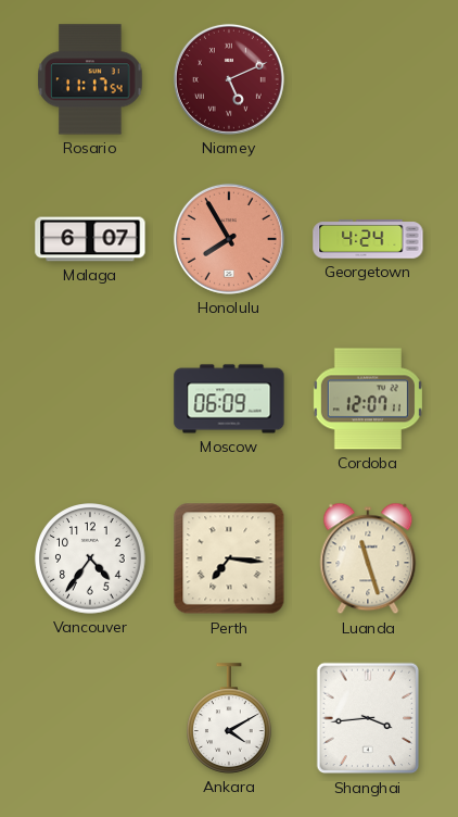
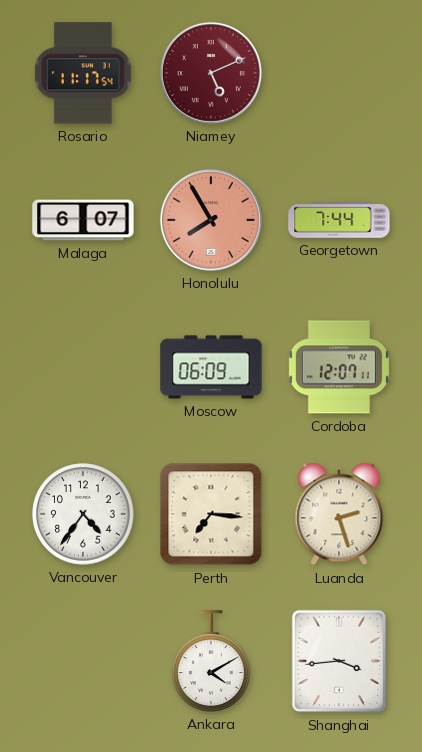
Georgetown: 4:24 -> 7:44
Luanda: 11:27 -> 2:27
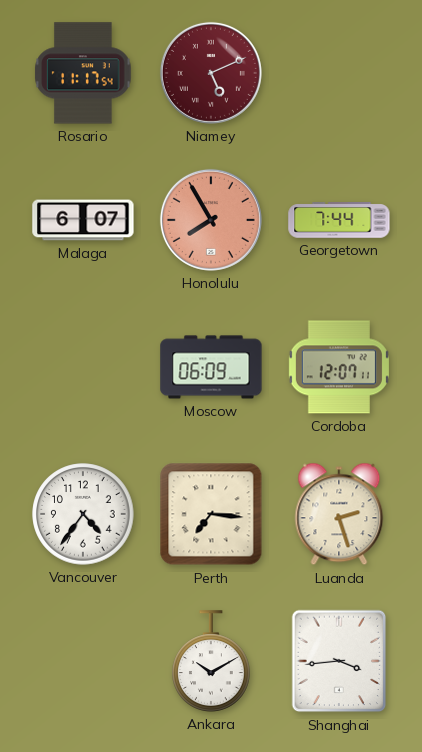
Ankara: 4:10 -> 10:10
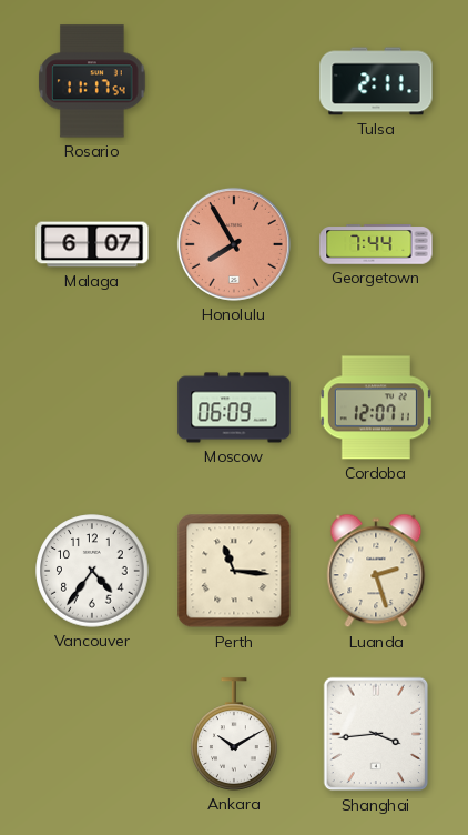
Niamey: 5:11 -> none
Tulsa: none -> 2:11
Perth: 7:16 -> 11:16
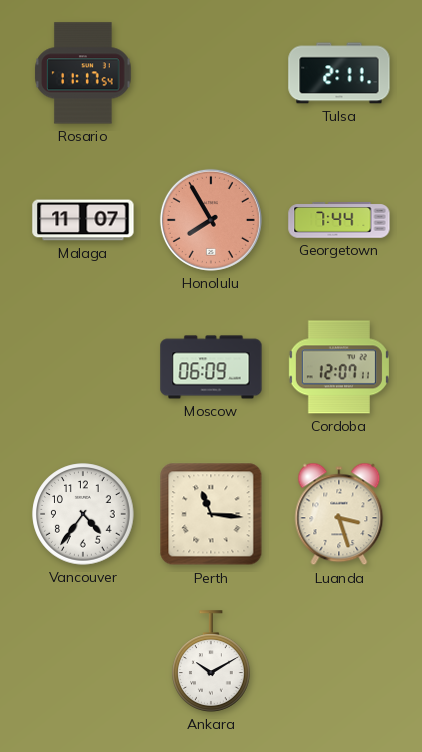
Malaga: 6:07 -> 11:07
Luanda: 2:27 -> 3:27
Shanghai: 3:44 -> none
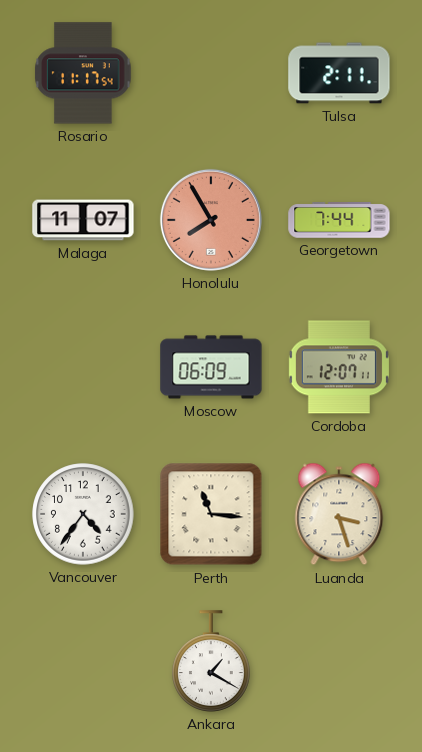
Ankara: 10:10 -> 1:20
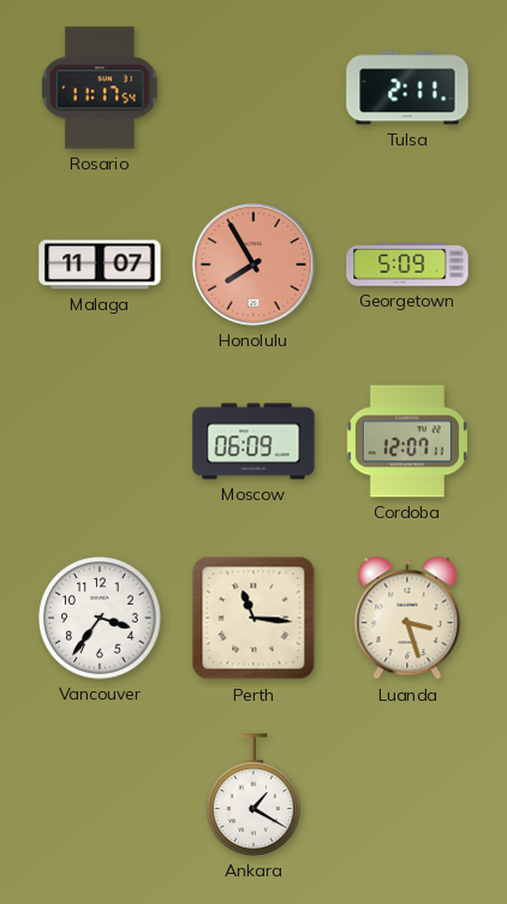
Georgetown: 7:44 -> 5:09
Vancouver: 4:36 -> 3:36
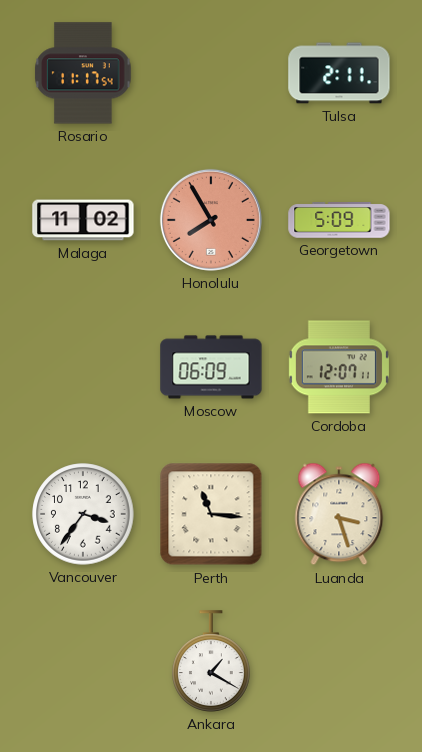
Malaga: 11:07 -> 11:02
